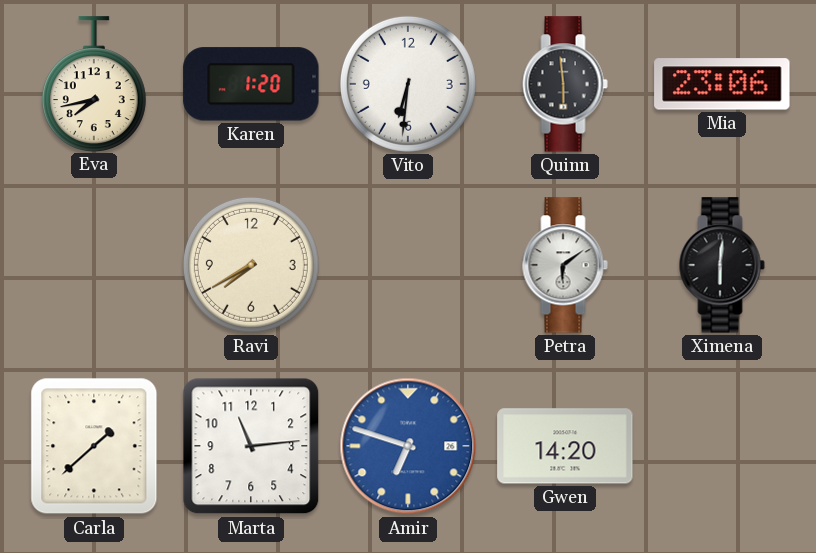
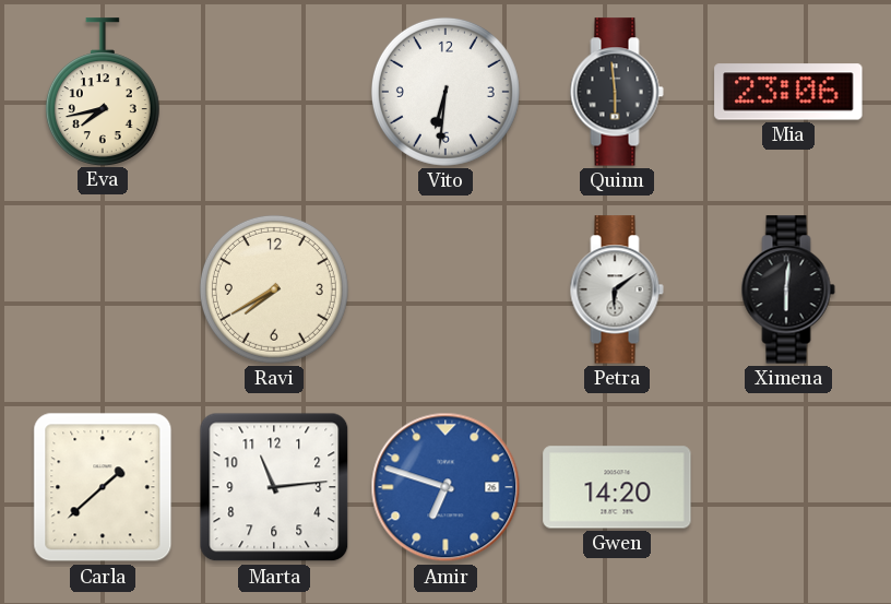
Karen: 1:20 -> none
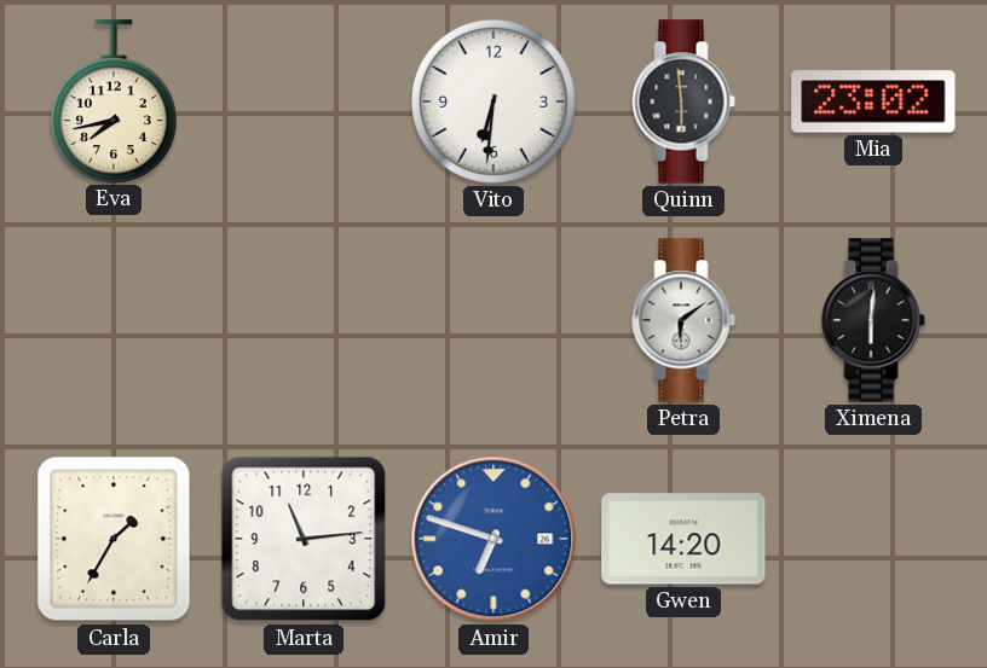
Mia: 23:06 -> 23:02
Ravi: 7:40 -> none
Carla: 1:38 -> 1:35
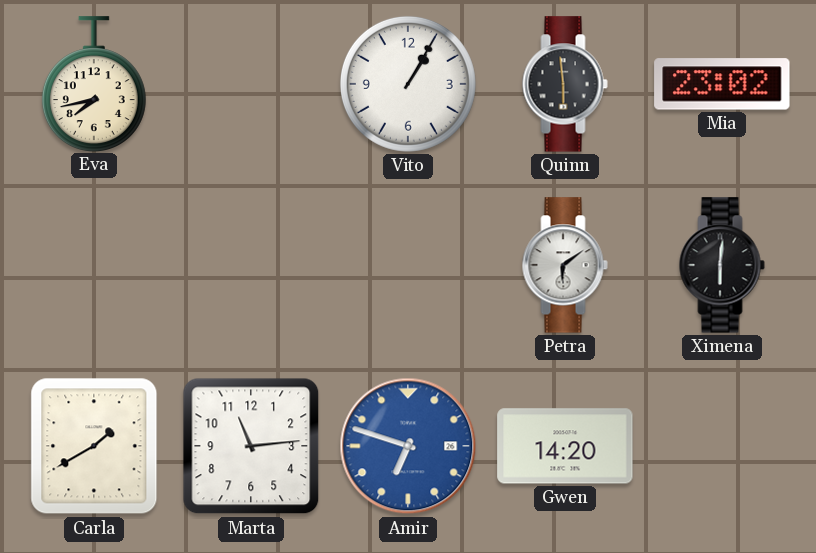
Vito: 6:31 -> 1:05
Carla: 1:35 -> 1:40
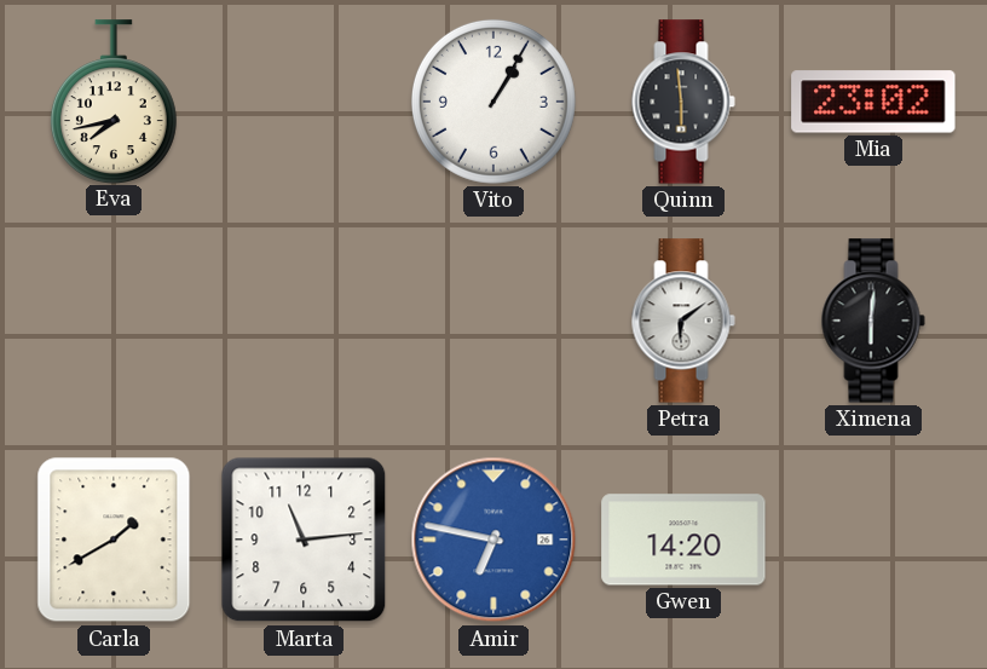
Amir: 6:48 -> 6:47
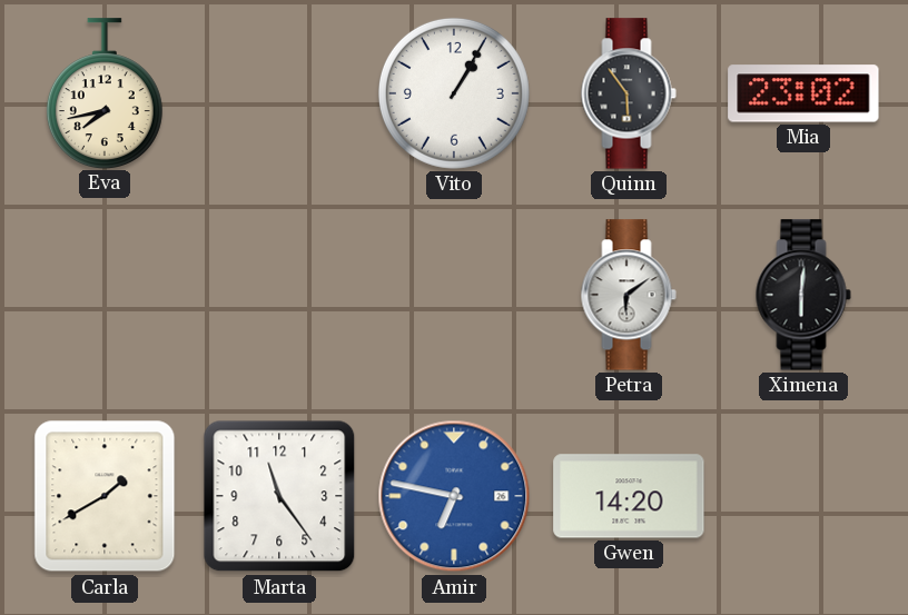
Quinn: 5:59 -> 5:54
Marta: 11:14 -> 11:24
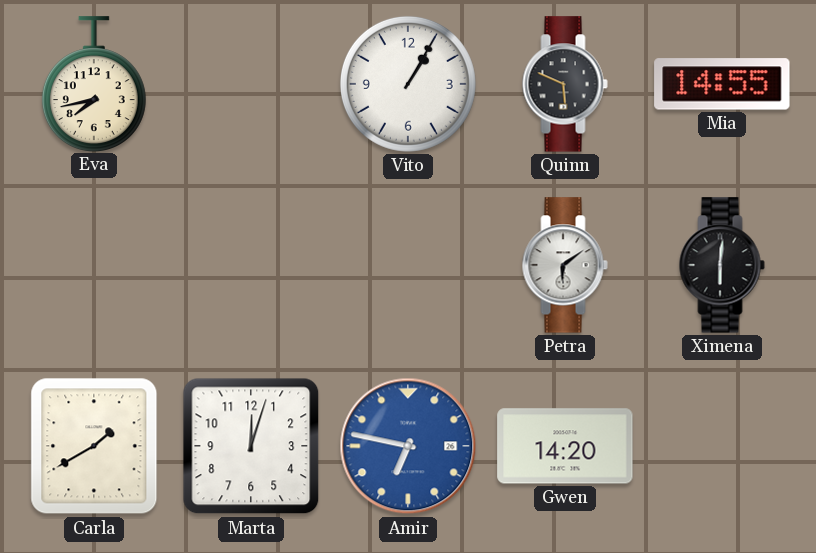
Quinn: 5:54 -> 5:49
Mia: 23:02 -> 14:55
Marta: 11:24 -> 12:03
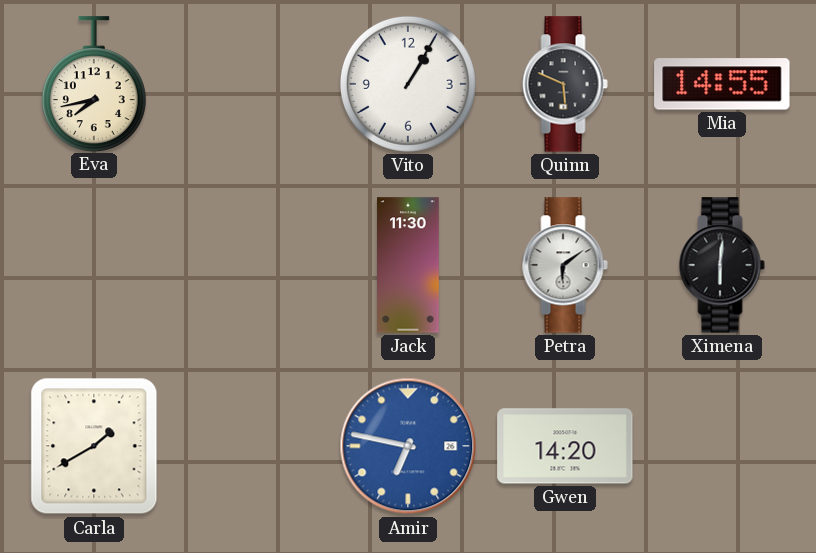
Jack: none -> 11:30
Marta: 12:03 -> none
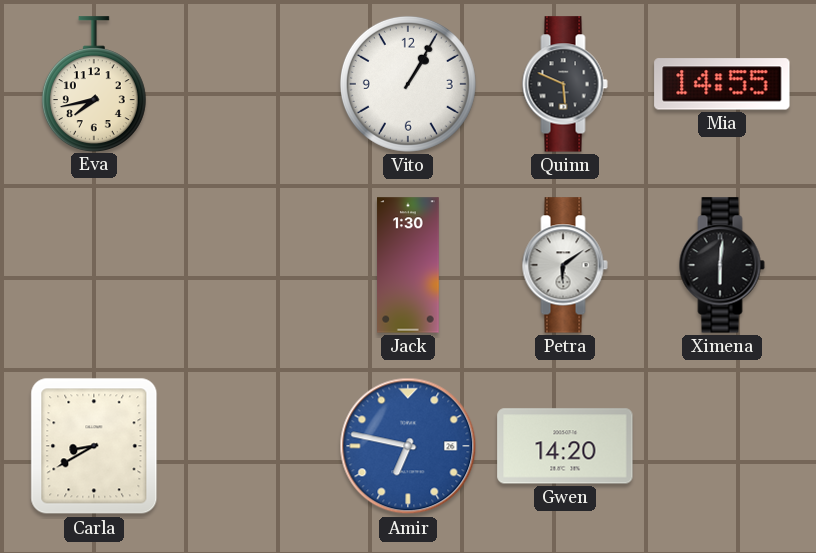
Jack: 11:30 -> 1:30
Carla: 1:40 -> 8:40
